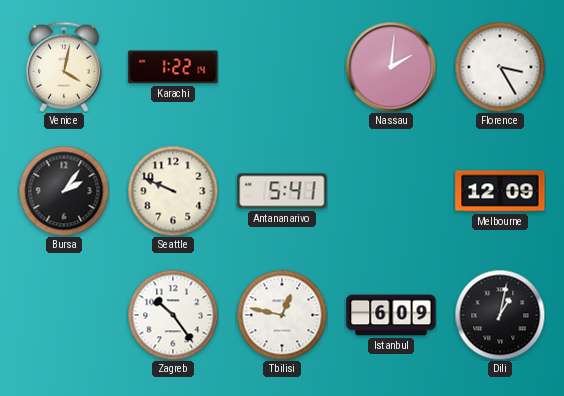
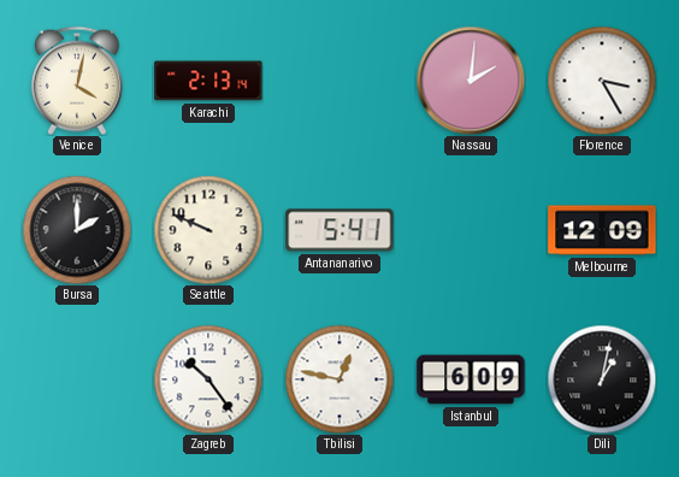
Karachi: 1:22 -> 2:13
Bursa: 2:06 -> 2:00
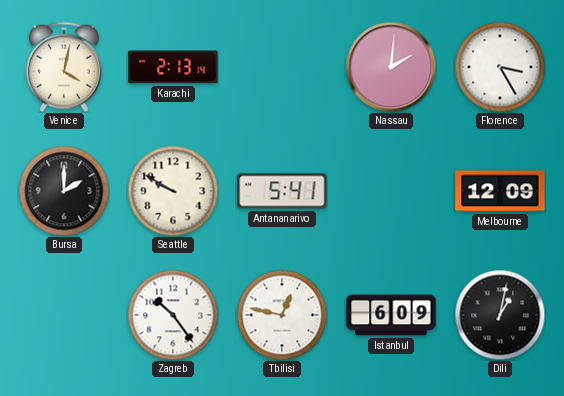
Seattle: 9:49 -> 9:50
